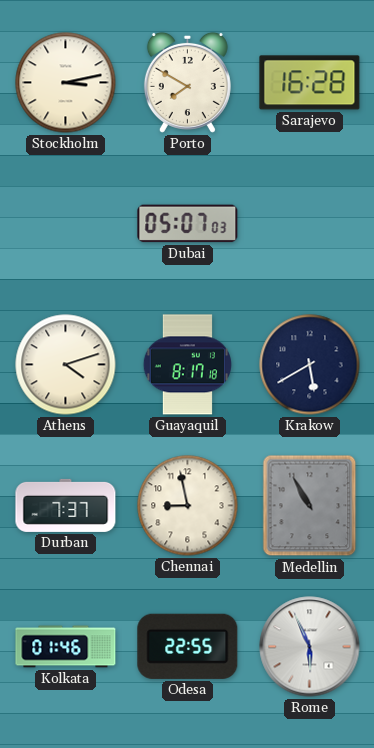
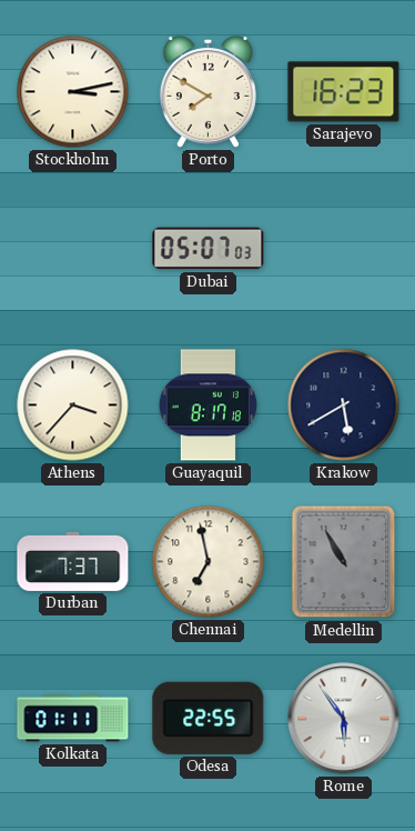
Sarajevo: 16:28 -> 16:23
Athens: 4:12 -> 3:37
Chennai: 8:58 -> 6:58
Kolkata: 01:46 -> 01:11
Rome: 5:56 -> 5:54
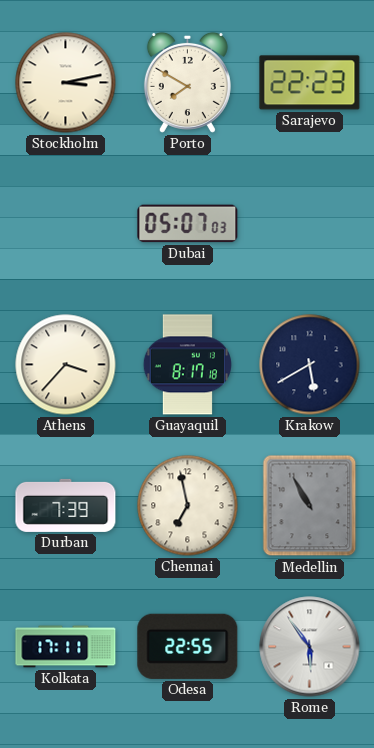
Sarajevo: 16:23 -> 22:23
Durban: 7:37 -> 7:39
Kolkata: 01:11 -> 17:11
